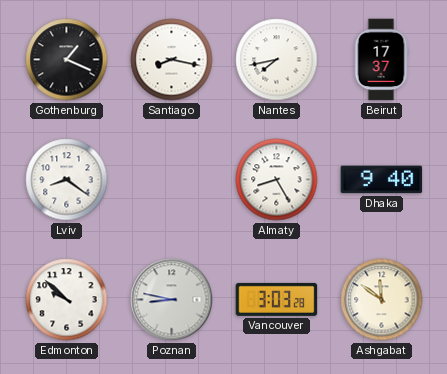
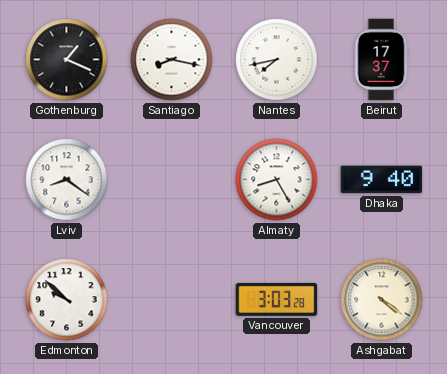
Poznan: 8:47 -> none
Ashgabat: 11:51 -> 4:21
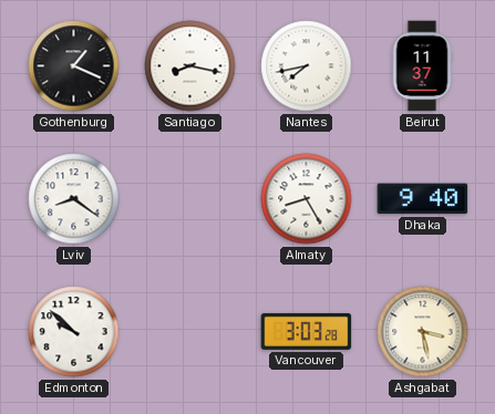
Beirut: 17:37 -> 11:37
Ashgabat: 4:21 -> 3:28
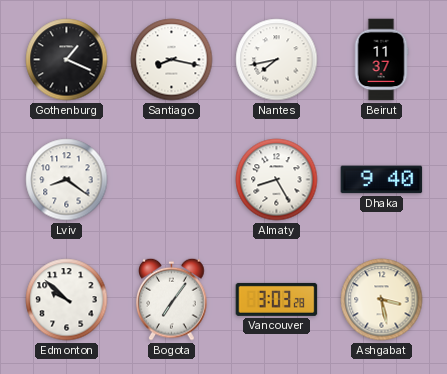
Bogota: none -> 7:06
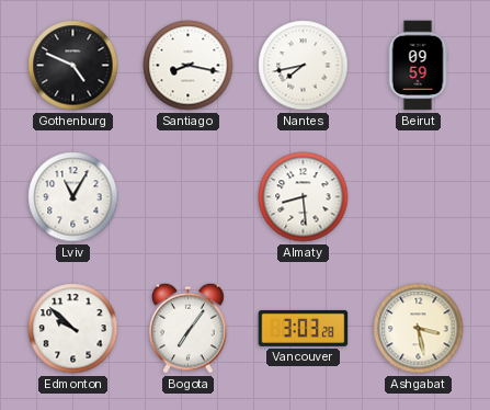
Gothenburg: 1:19 -> 4:49
Beirut: 11:37 -> 09:59
Lviv: 8:21 -> 11:05
Almaty: 8:25 -> 8:29
Dhaka: 9:40 -> none
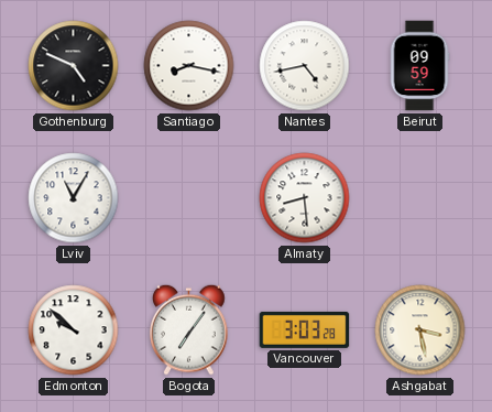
Nantes: 7:43 -> 4:43
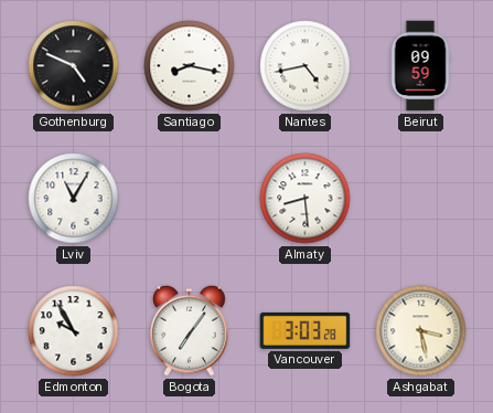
Edmonton: 9:52 -> 9:55
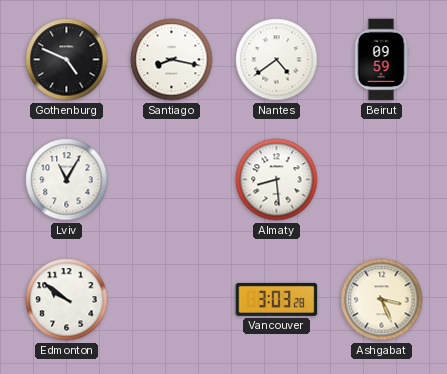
Nantes: 4:43 -> 4:39
Edmonton: 9:55 -> 9:51
Bogota: 7:06 -> none
Ashgabat: 3:28 -> 3:26
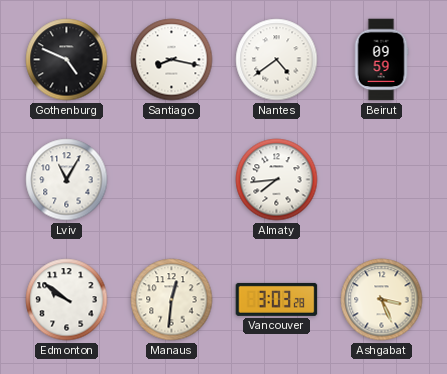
Almaty: 8:29 -> 7:44
Manaus: none -> 12:31
